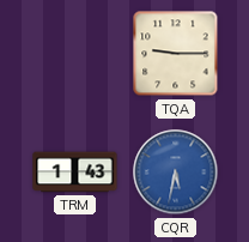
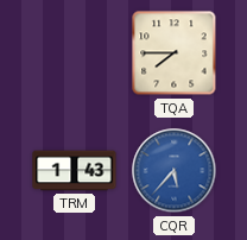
TQA: 9:15 -> 7:45
CQR: 5:32 -> 5:37
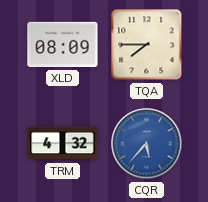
XLD: none -> 08:09
TRM: 1:43 -> 4:32
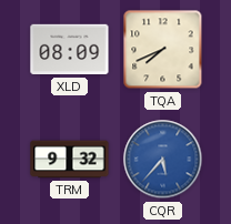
TQA: 7:45 -> 7:41
TRM: 4:32 -> 9:32
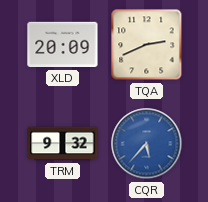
XLD: 08:09 -> 20:09
TQA: 7:41 -> 2:41
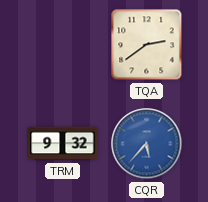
XLD: 20:09 -> none
TQA: 2:41 -> 2:39
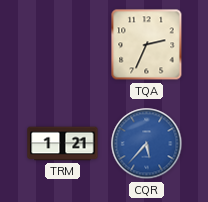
TQA: 2:39 -> 2:34
TRM: 9:32 -> 1:21
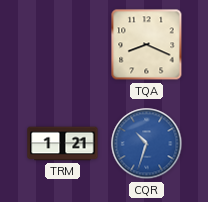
TQA: 2:34 -> 8:19
CQR: 5:37 -> 10:33
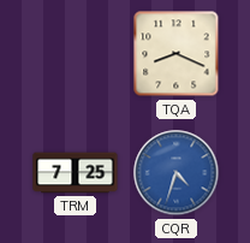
TRM: 1:21 -> 7:25
CQR: 10:33 -> 4:33
